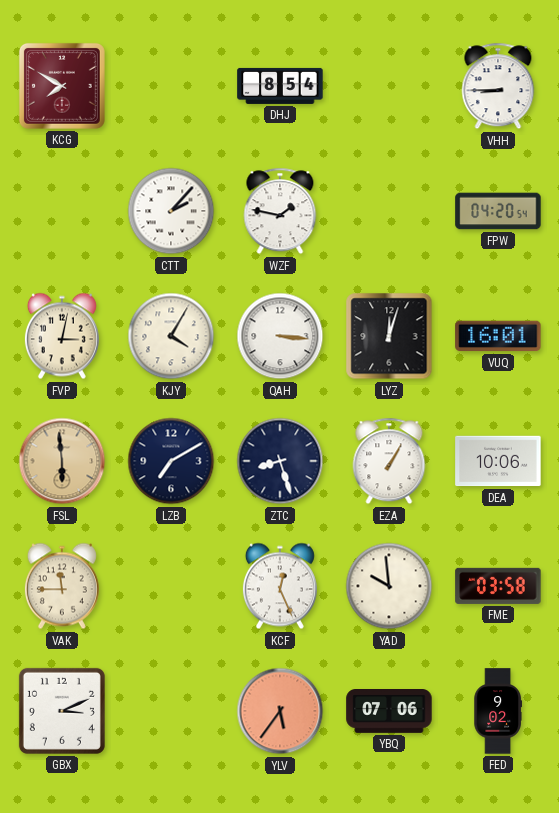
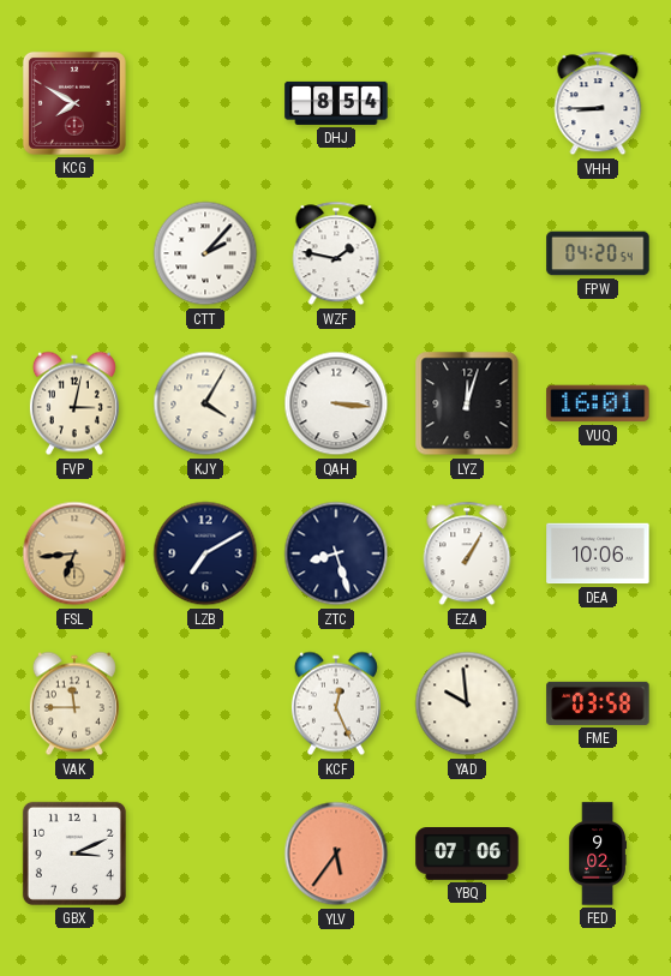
FSL: 5:59 -> 6:44
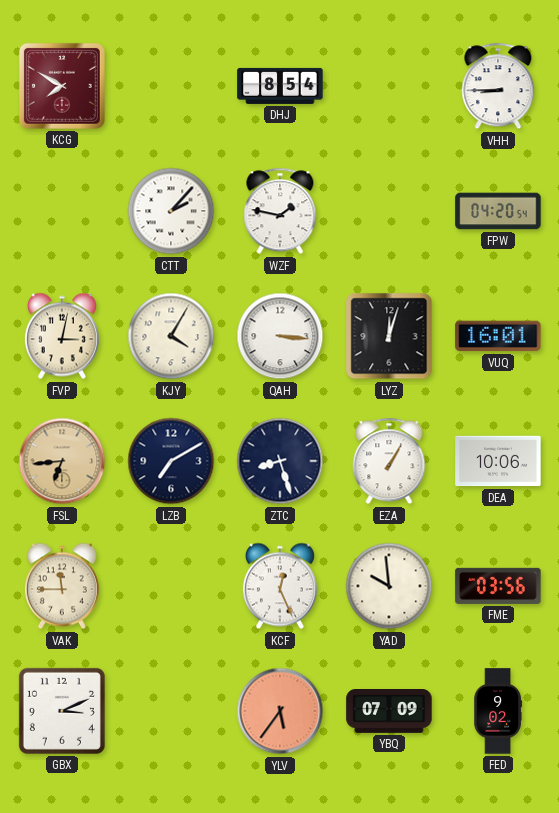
FME: 03:58 -> 03:56
YBQ: 07:06 -> 07:09
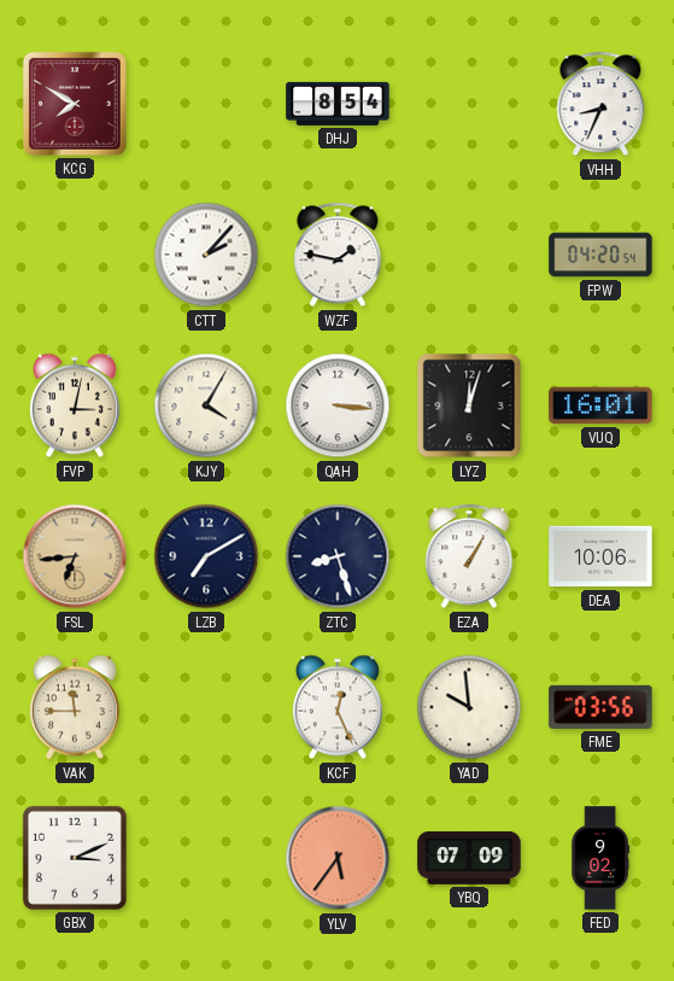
VHH: 8:45 -> 8:34
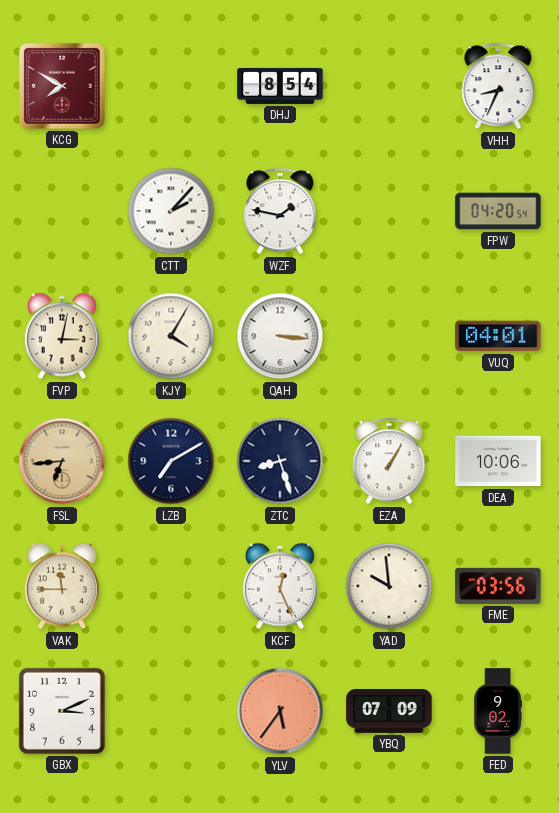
LYZ: 12:03 -> none
VUQ: 16:01 -> 04:01
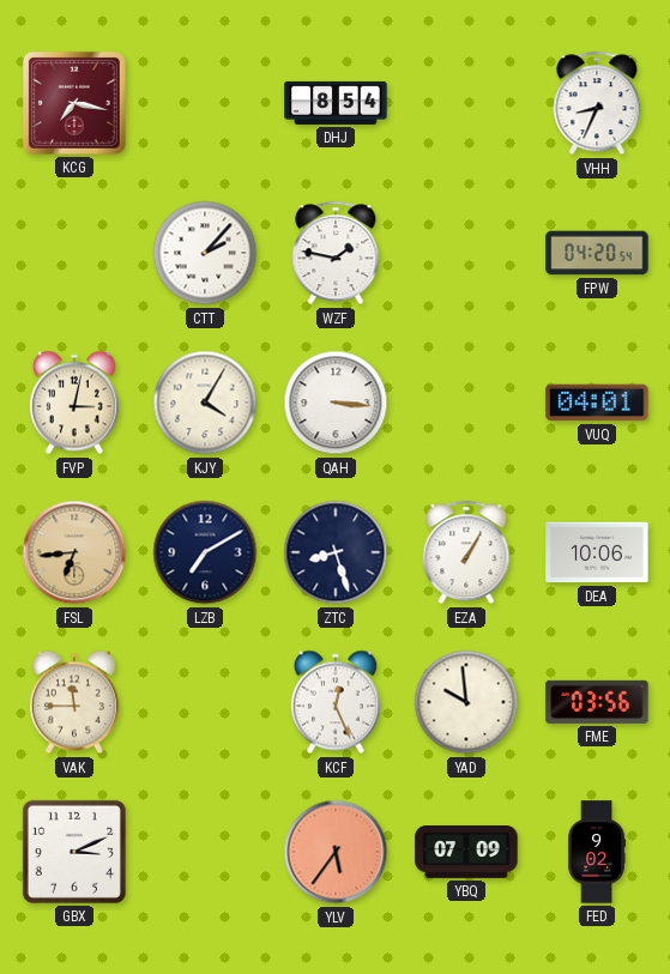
KCG: 7:50 -> 7:17
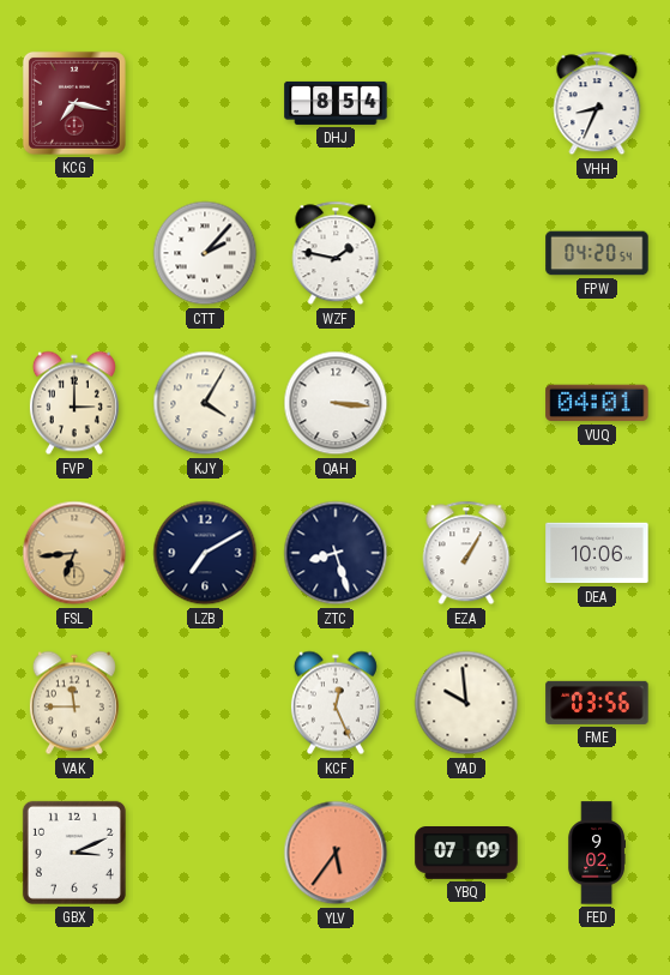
FVP: 3:02 -> 3:00
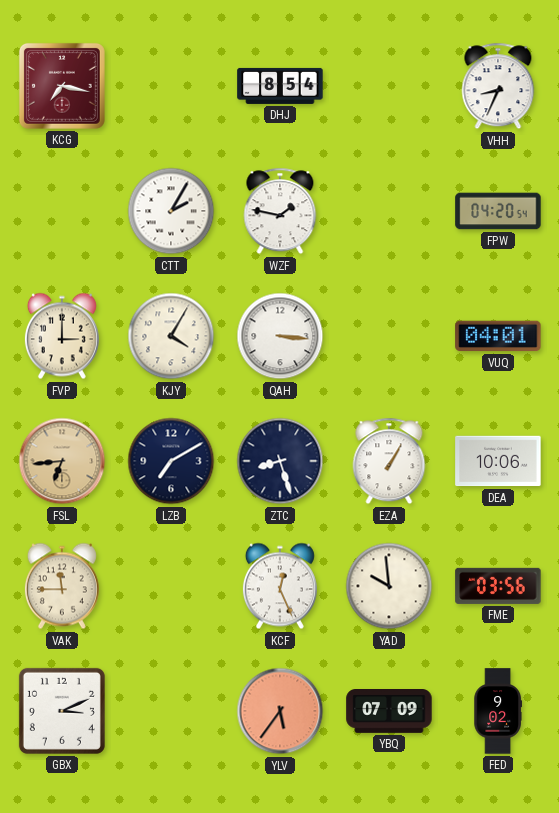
CTT: 2:07 -> 2:05
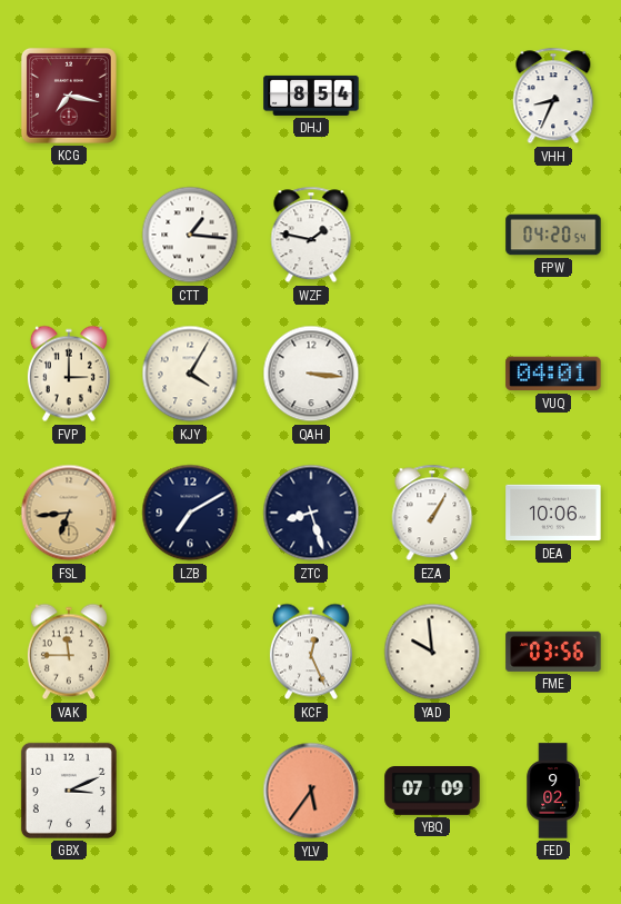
CTT: 2:05 -> 1:16
